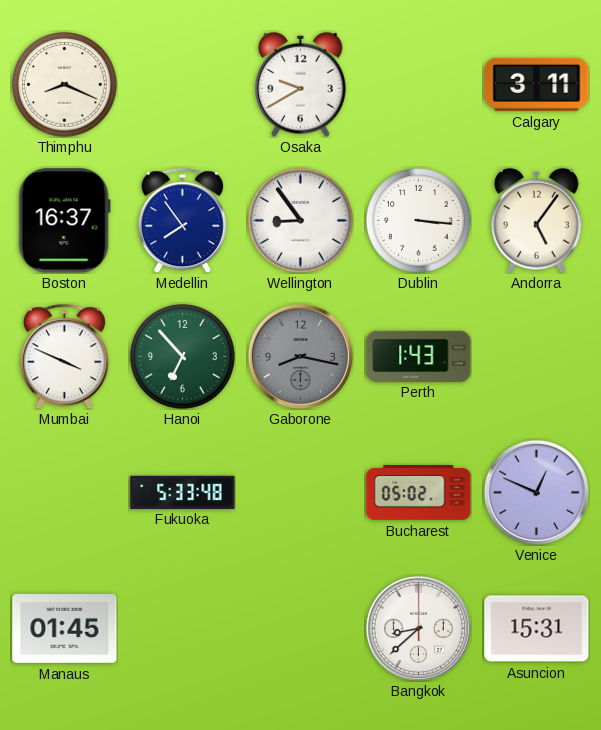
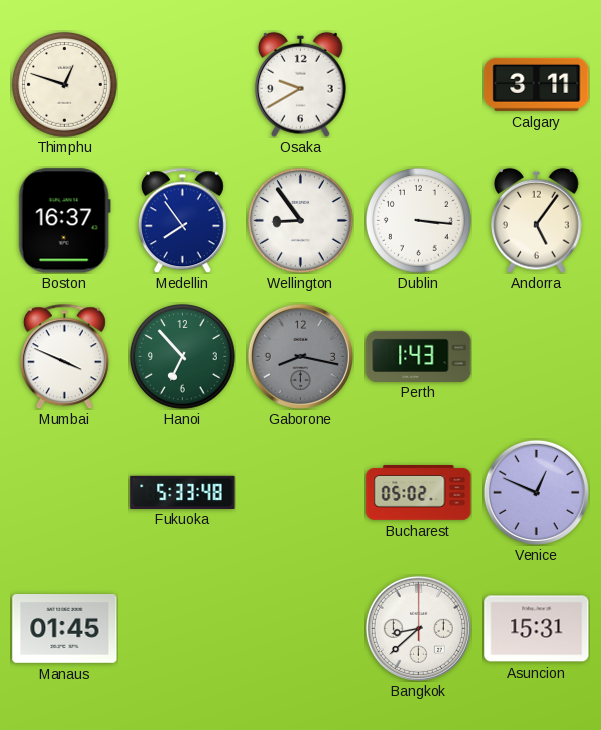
Thimphu: 8:19 -> 12:48
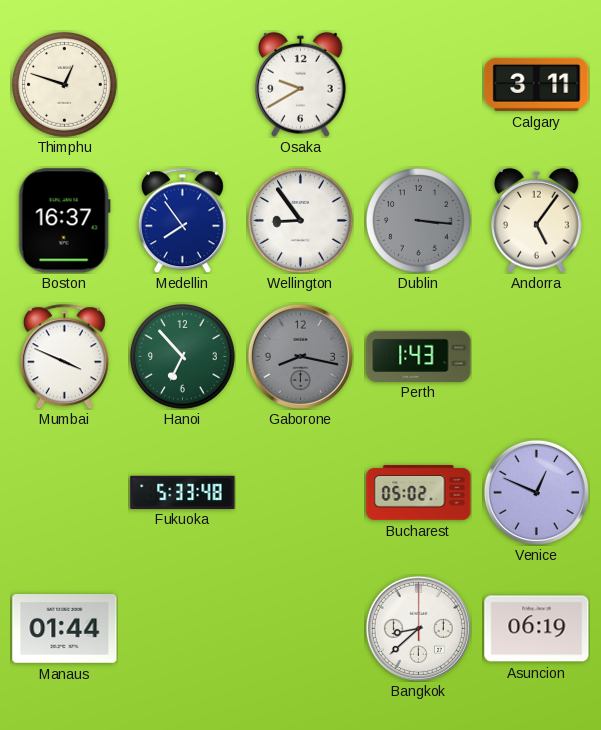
Dublin dial: white -> grey
Manaus: 01:45 -> 01:44
Asuncion: 15:31 -> 06:19
